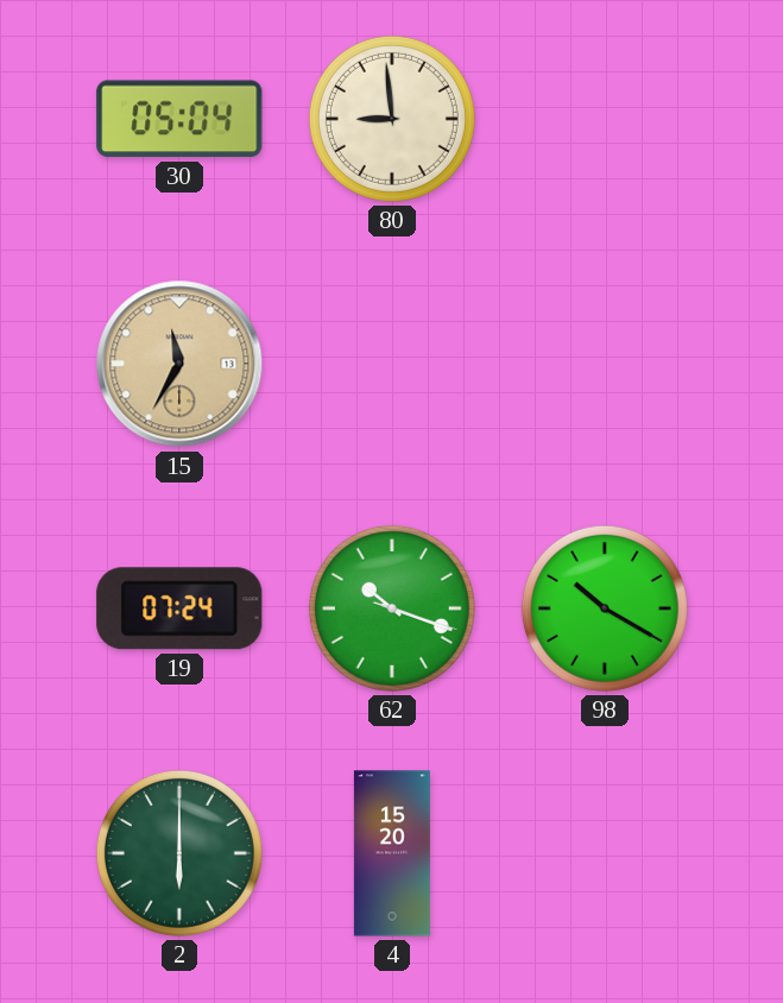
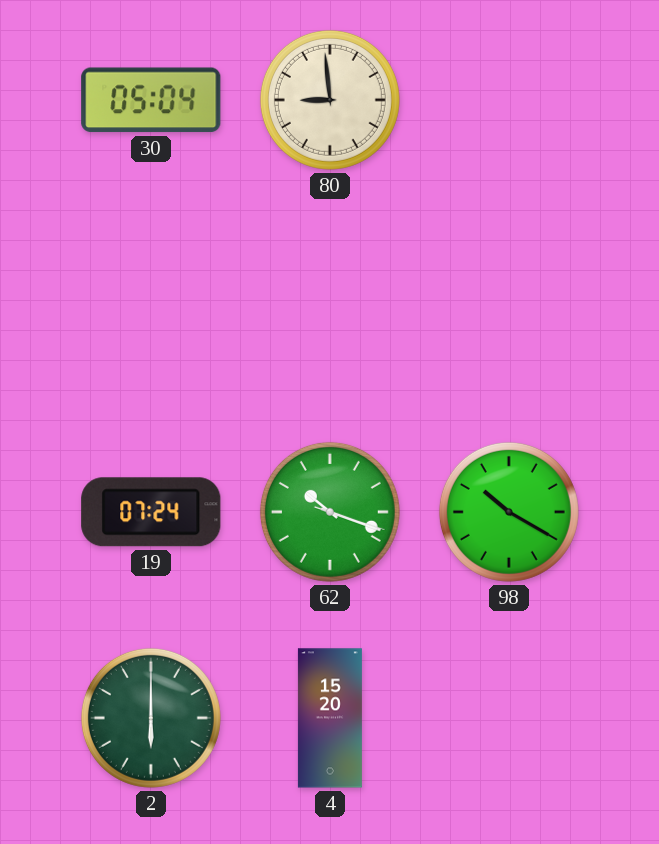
15: 11:35 -> none
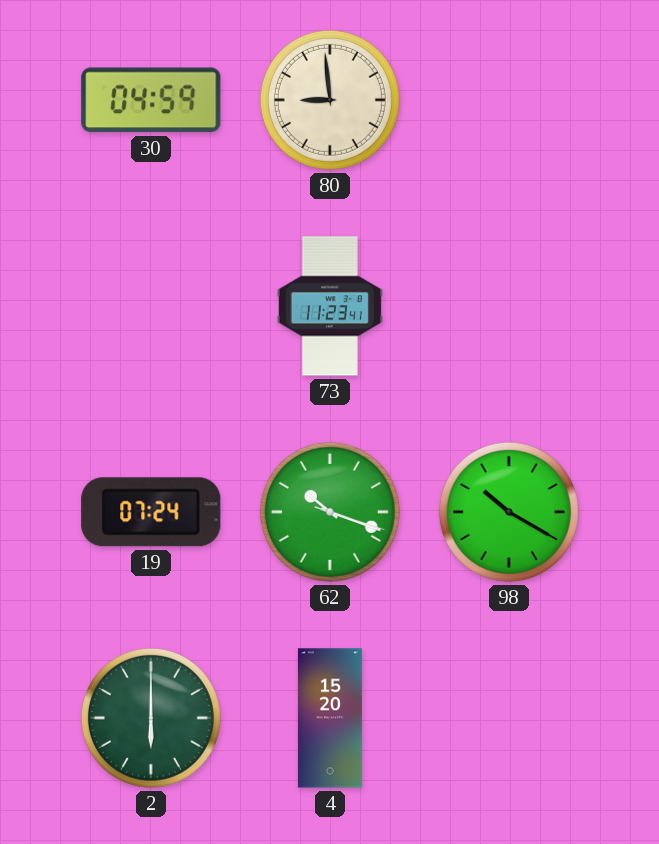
30: 05:04 -> 04:59
73: none -> 11:23
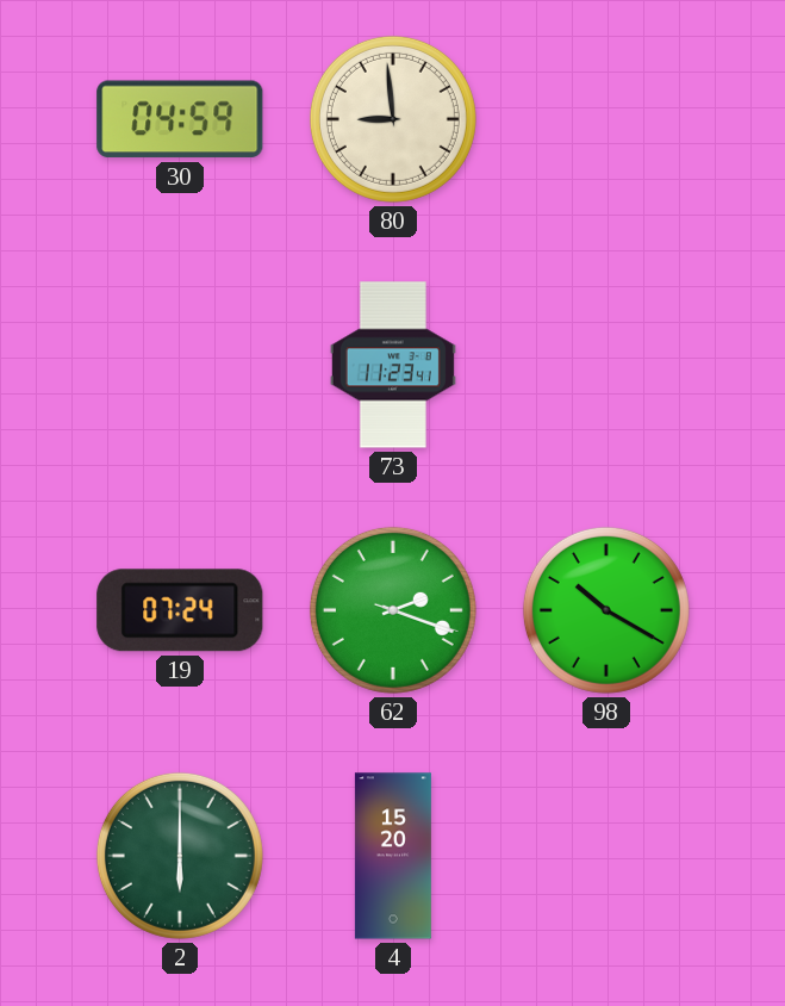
62: 10:18 -> 2:18
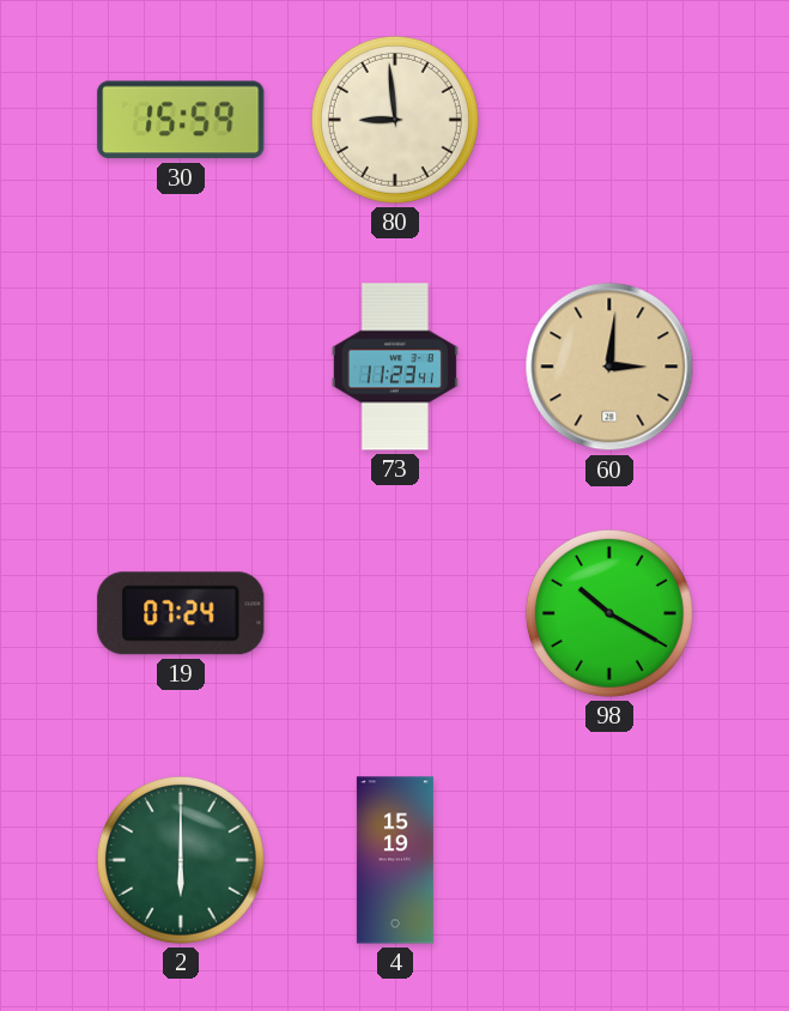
30: 04:59 -> 15:59
60: none -> 3:01
62: 2:18 -> none
4: 15:20 -> 15:19
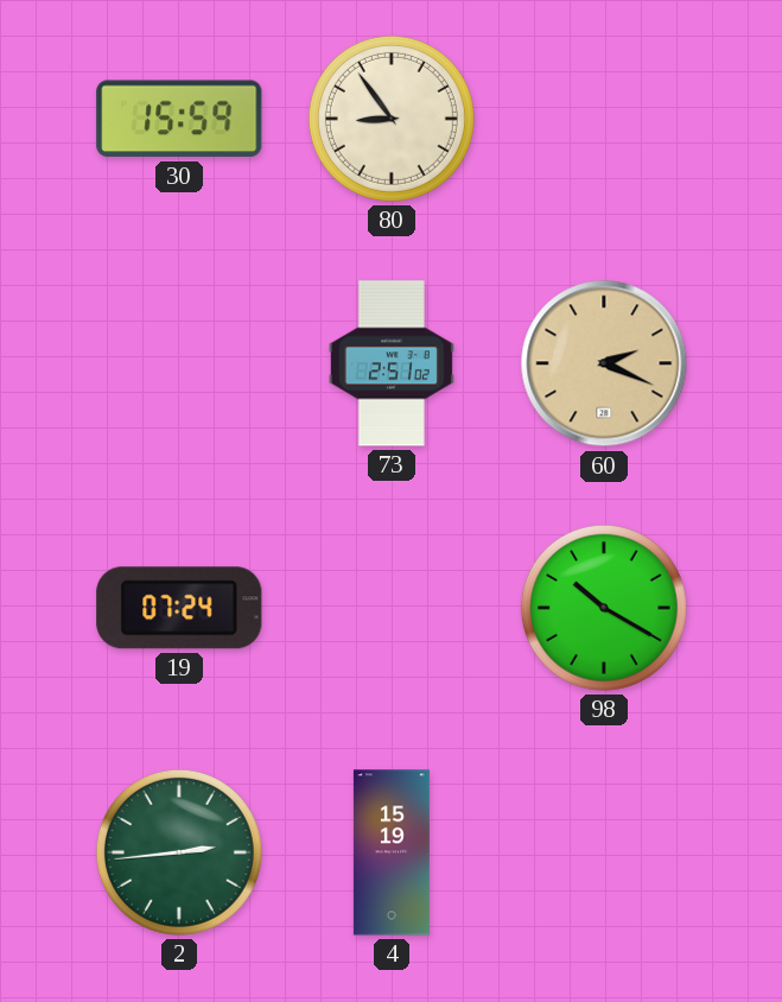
80: 8:59 -> 8:54
73: 11:23 -> 2:51
60: 3:01 -> 2:19
2: 6:00 -> 2:44
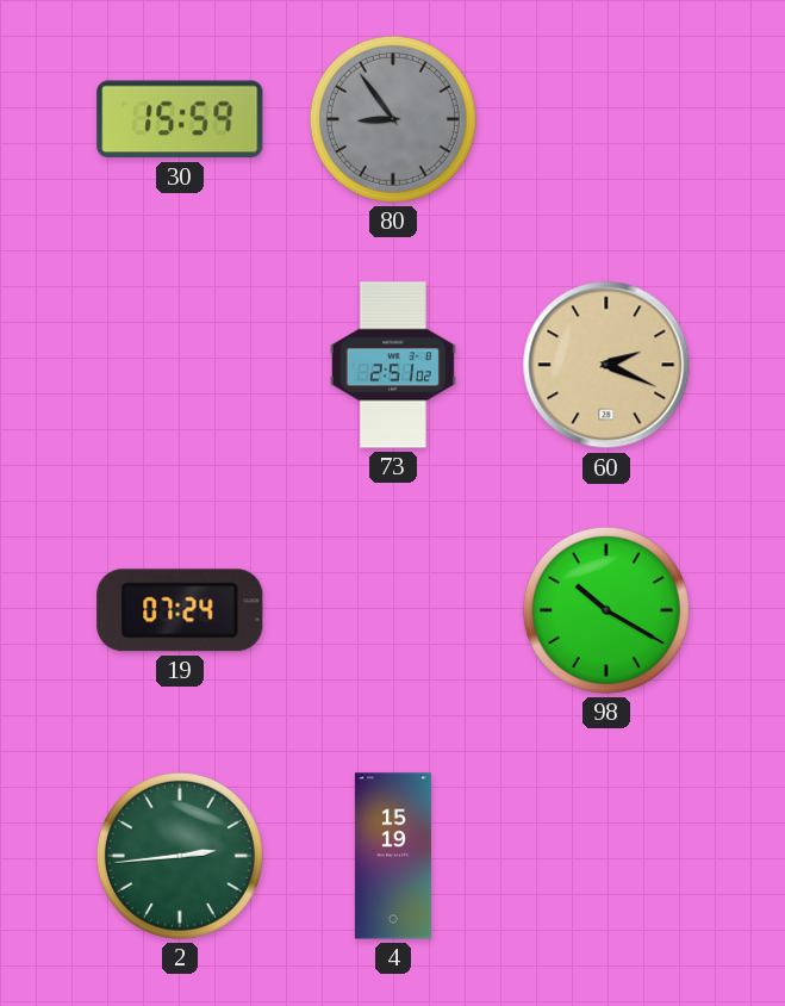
80 dial: cream -> grey
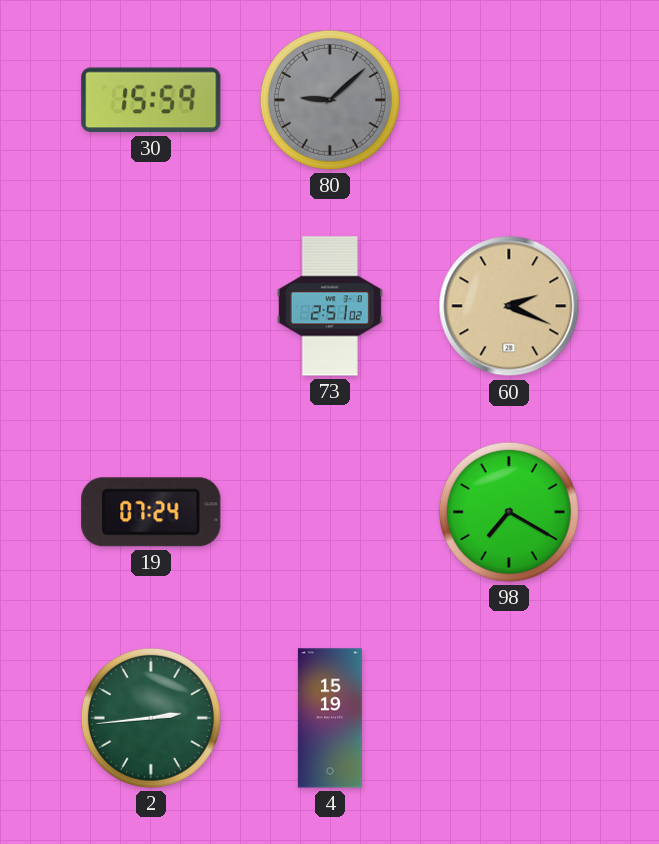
80: 8:54 -> 9:08
98: 10:20 -> 7:20
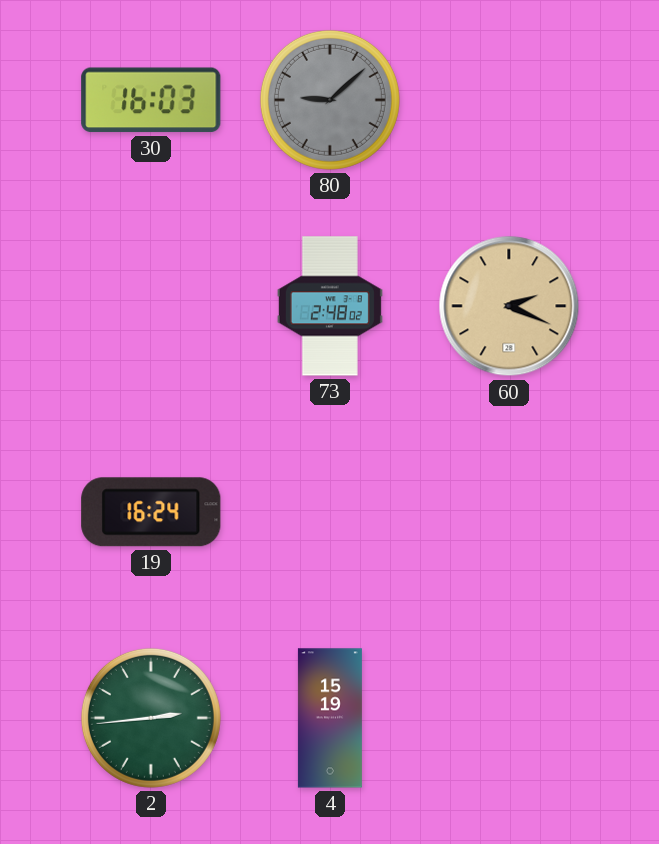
30: 15:59 -> 16:03
73: 2:51 -> 2:48
19: 07:24 -> 16:24
98: 7:20 -> none
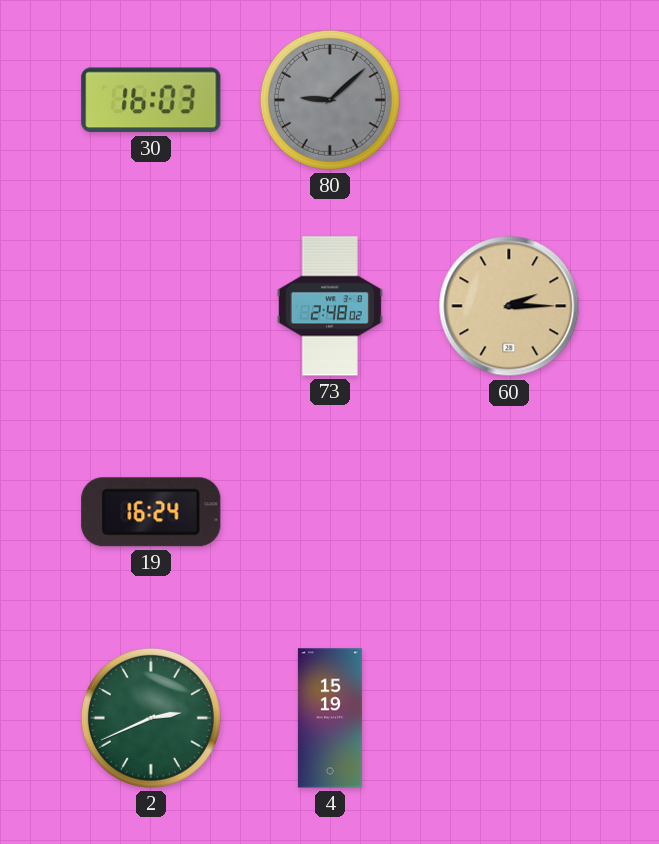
60: 2:19 -> 2:15
2: 2:44 -> 2:41
